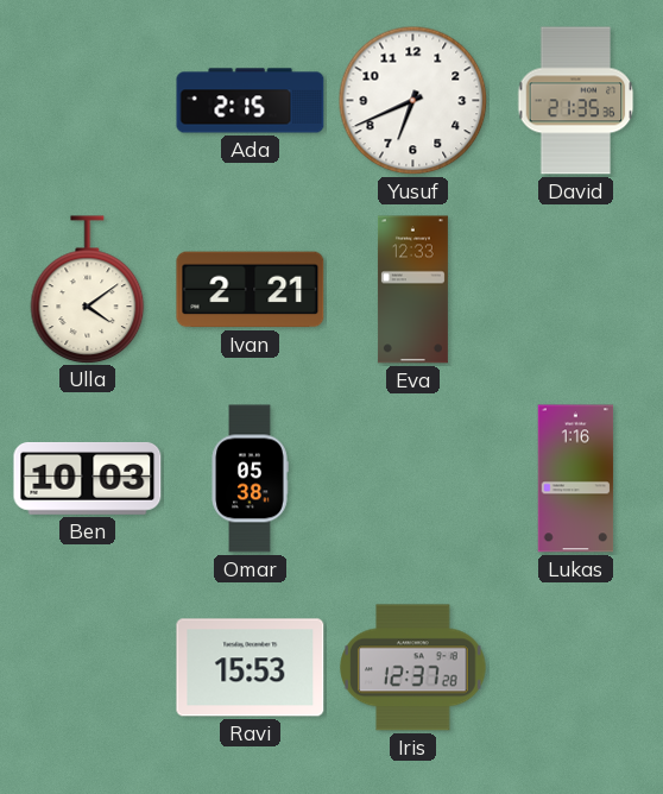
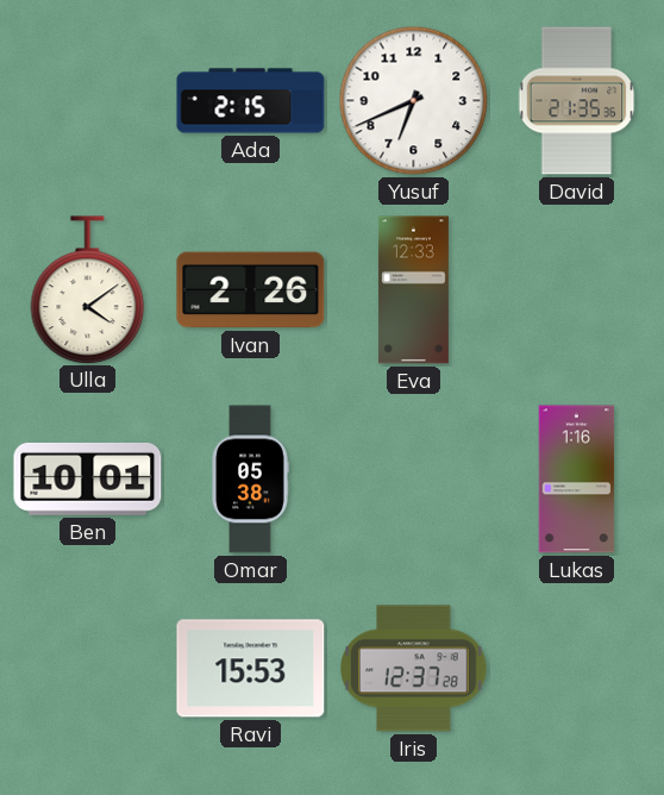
Ivan: 2:21 -> 2:26
Ben: 10:03 -> 10:01
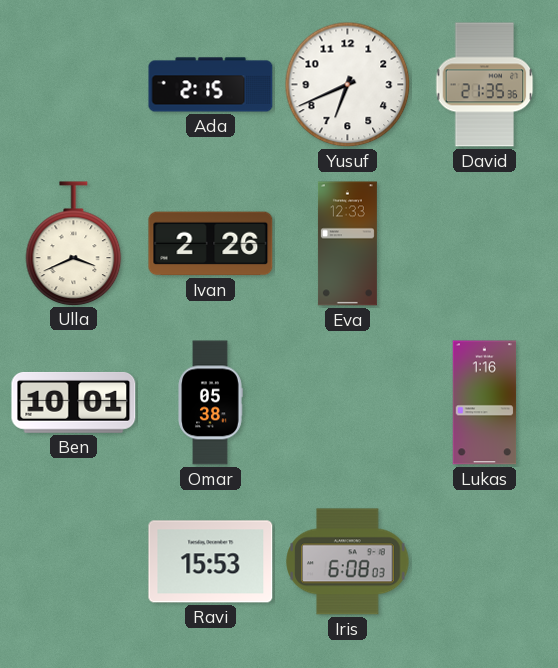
Ulla: 4:09 -> 3:41
Iris: 12:37 -> 6:08
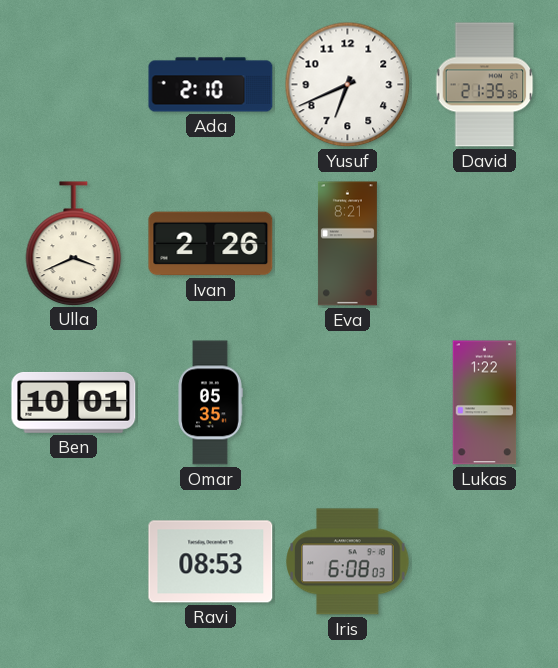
Ada: 2:15 -> 2:10
Eva: 12:33 -> 8:21
Omar: 05:38 -> 05:35
Lukas: 1:16 -> 1:22
Ravi: 15:53 -> 08:53
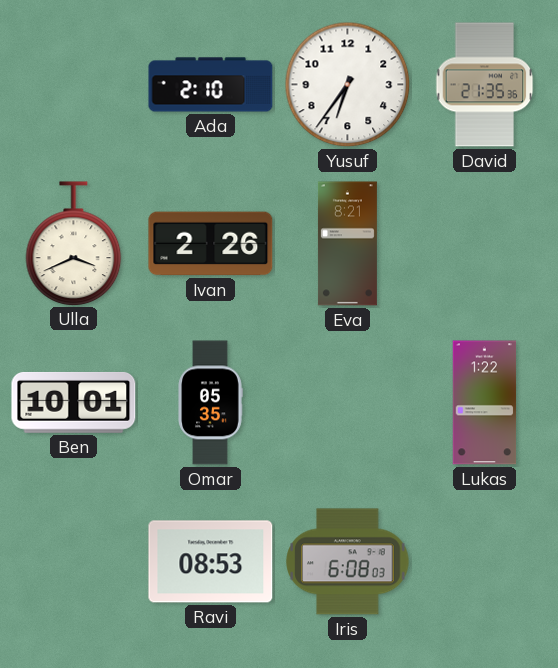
Yusuf: 6:41 -> 6:36
